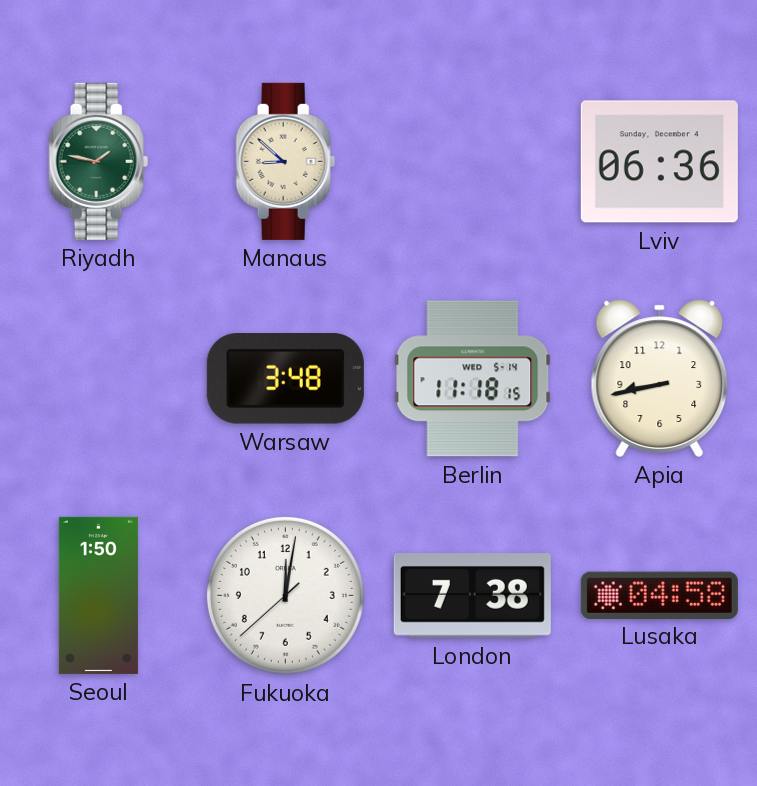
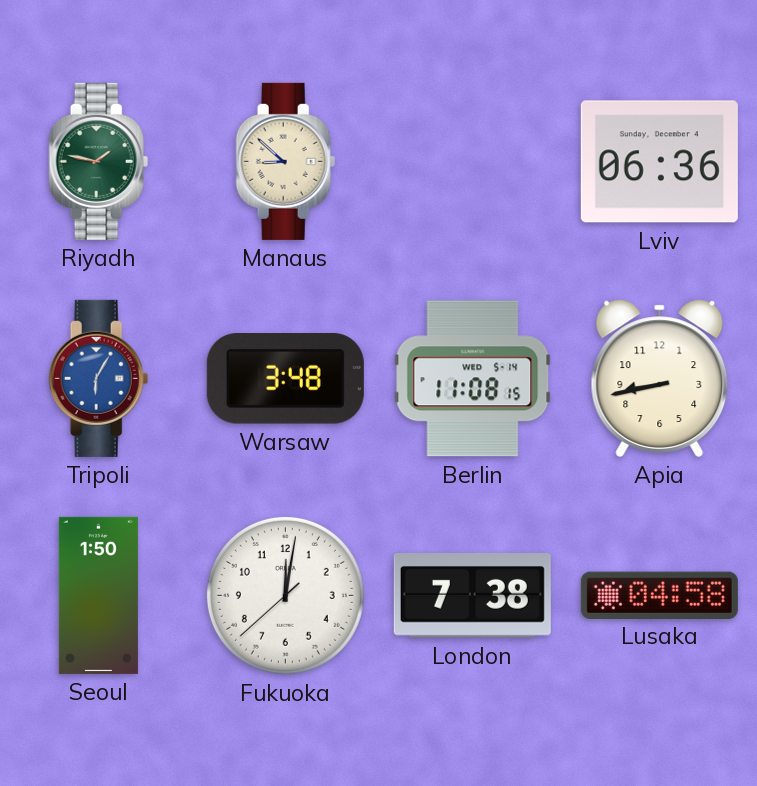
Tripoli: none -> 6:05
Berlin: 11:18 -> 11:08
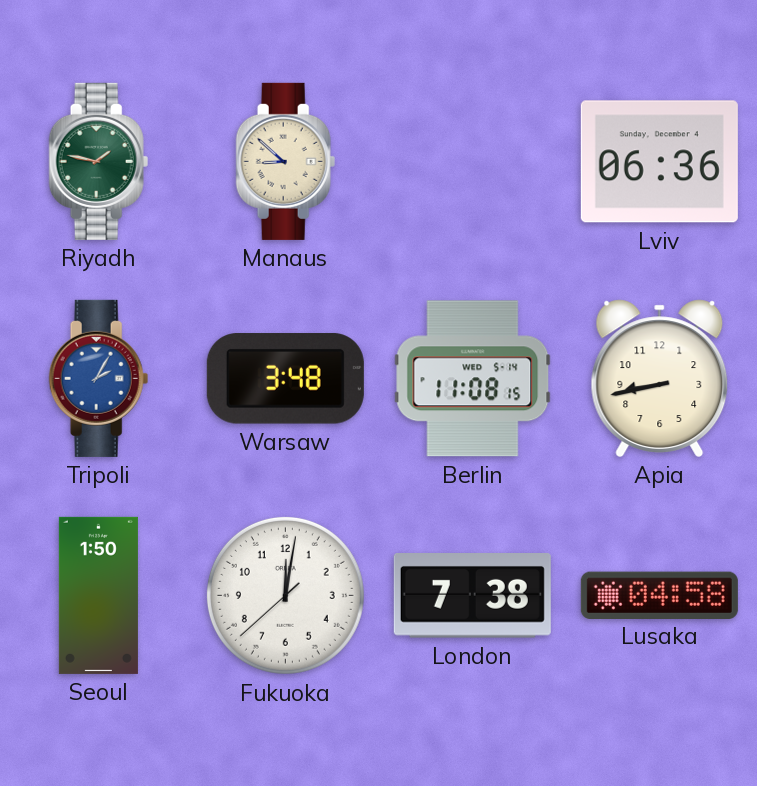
Tripoli: 6:05 -> 2:05
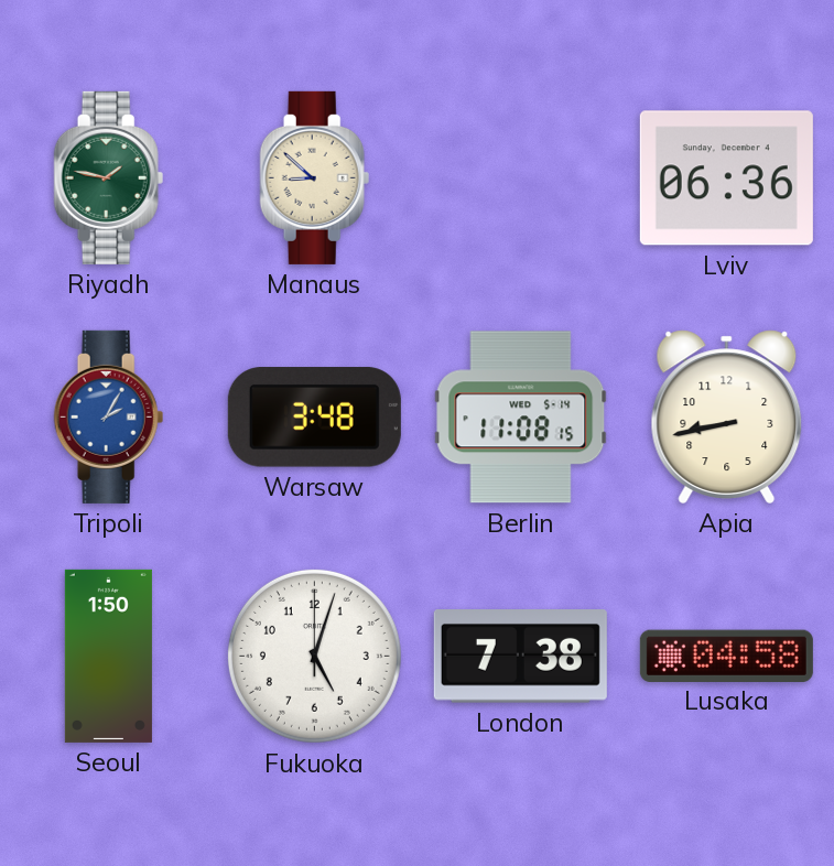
Fukuoka: 12:01 -> 5:03
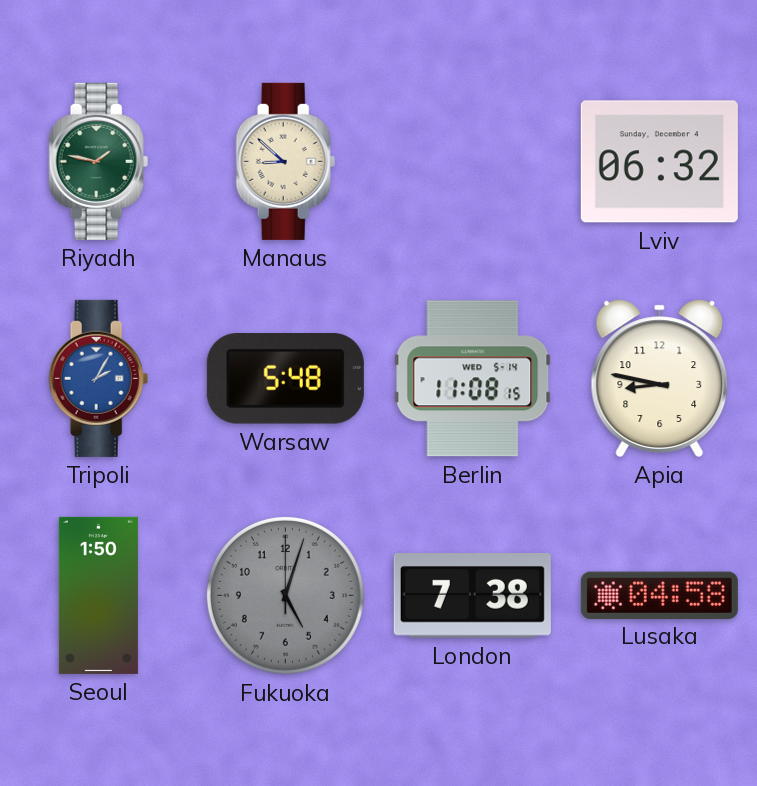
Lviv: 06:36 -> 06:32
Warsaw: 3:48 -> 5:48
Apia: 8:43 -> 8:47
Fukuoka dial: white -> grey
